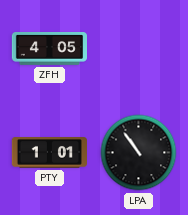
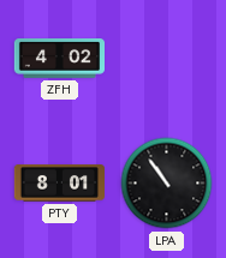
ZFH: 4:05 -> 4:02
PTY: 1:01 -> 8:01
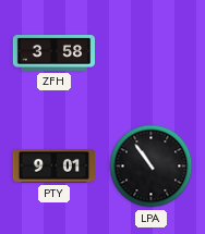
ZFH: 4:02 -> 3:58
PTY: 8:01 -> 9:01
